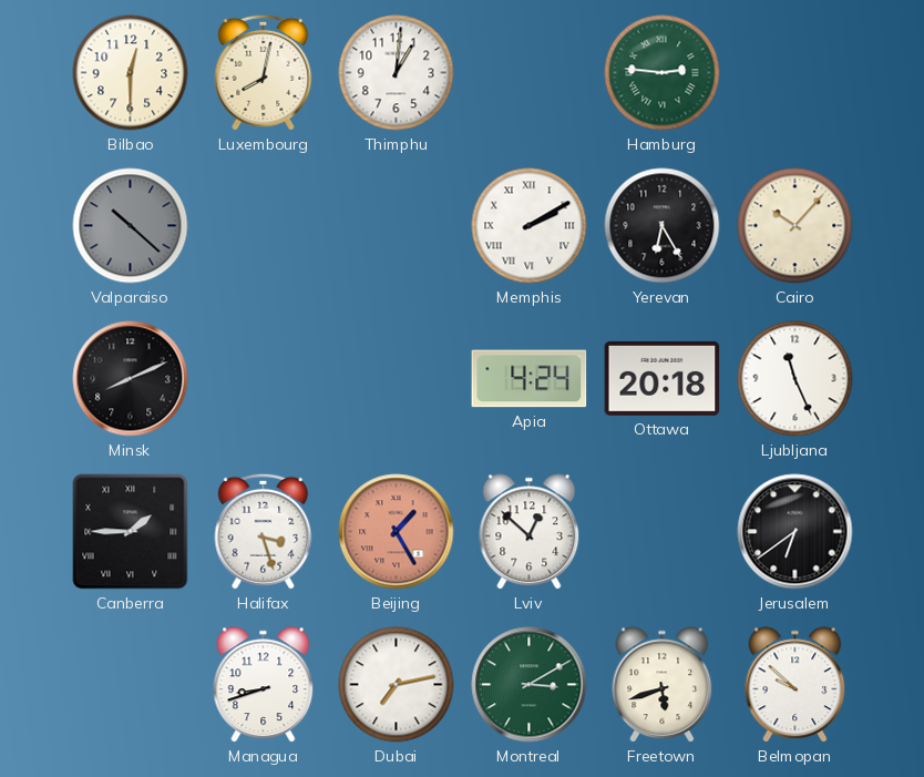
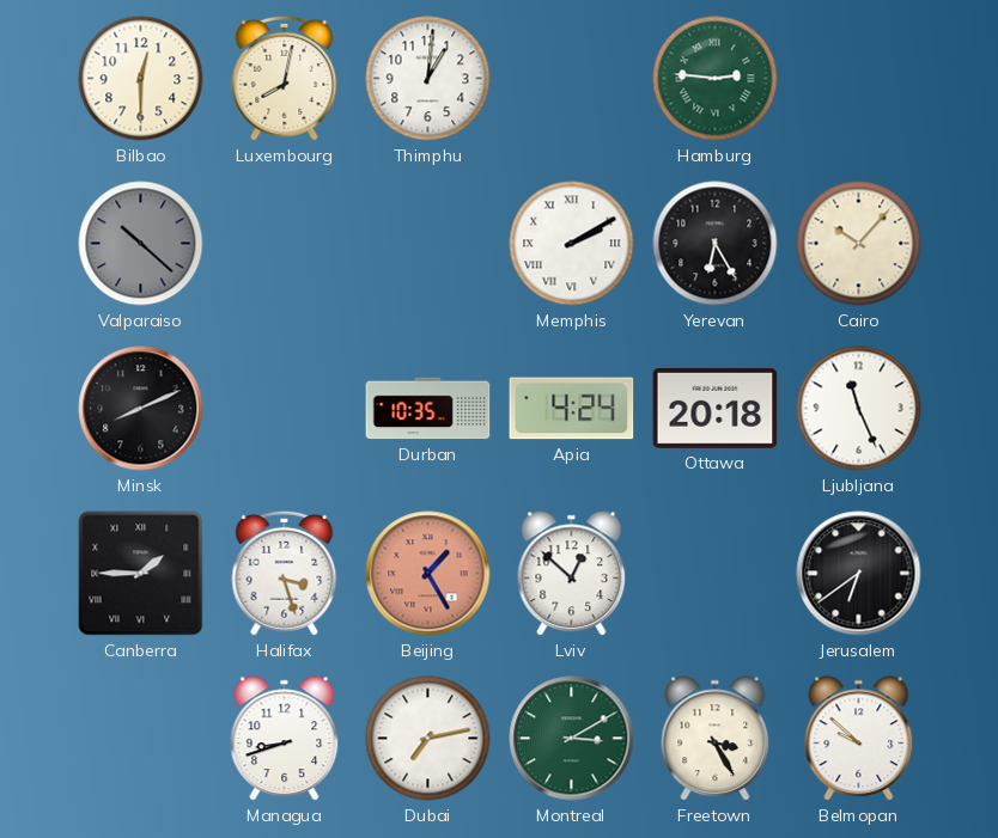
Durban: none -> 10:35
Freetown: 5:42 -> 3:25
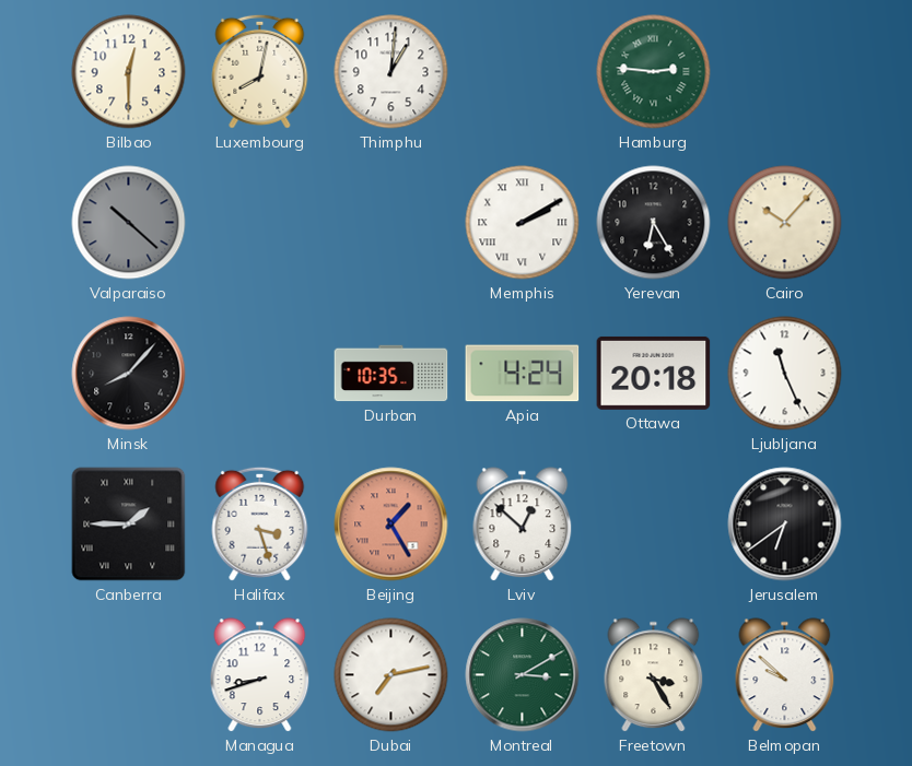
Minsk: 8:11 -> 8:07
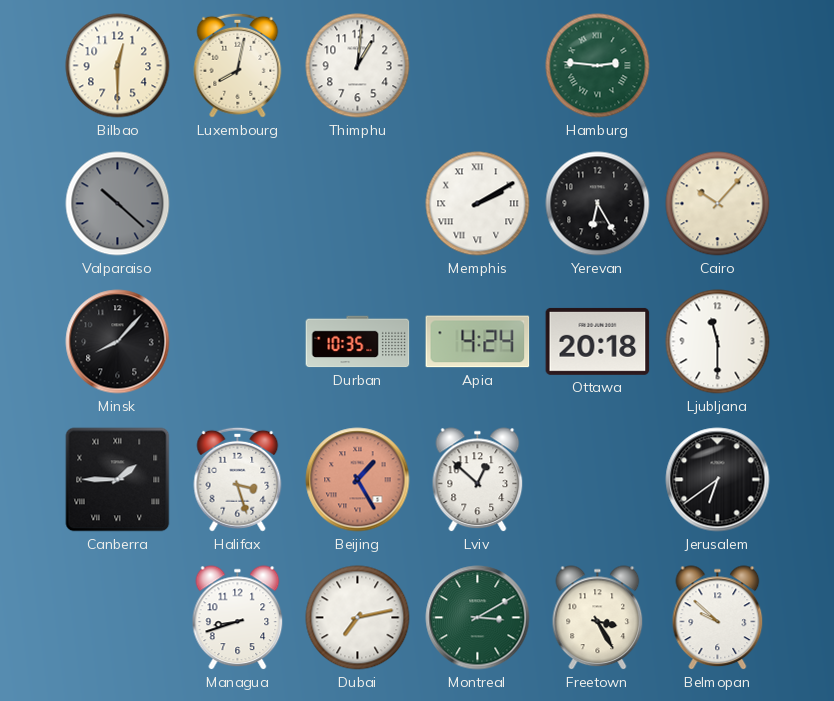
Ljubljana: 11:26 -> 11:30
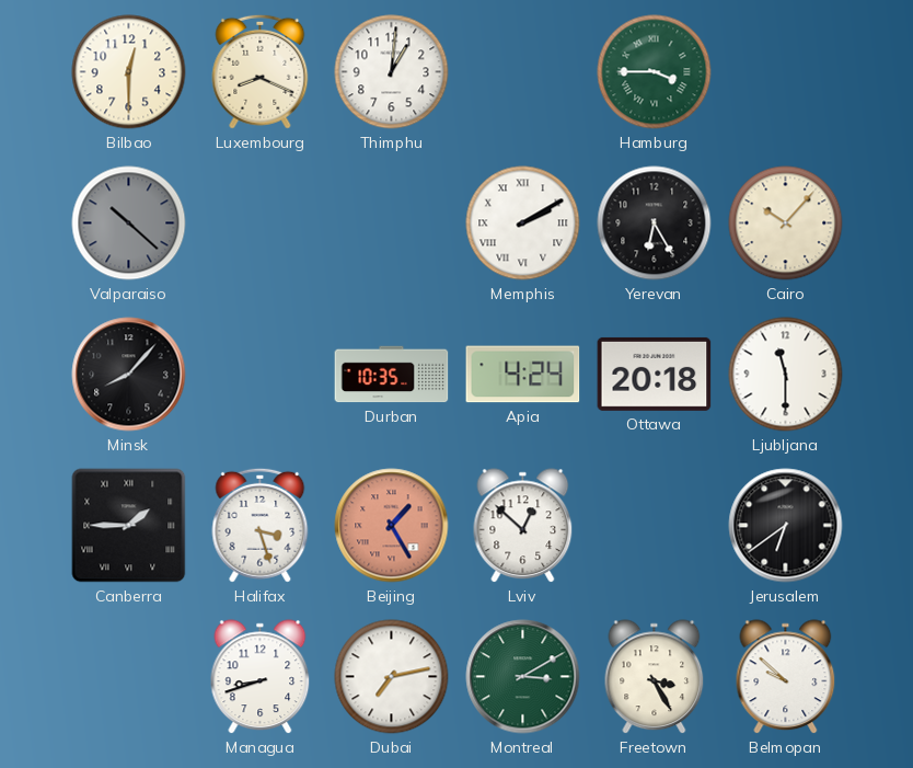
Luxembourg: 8:02 -> 8:19
Hamburg: 2:46 -> 3:45
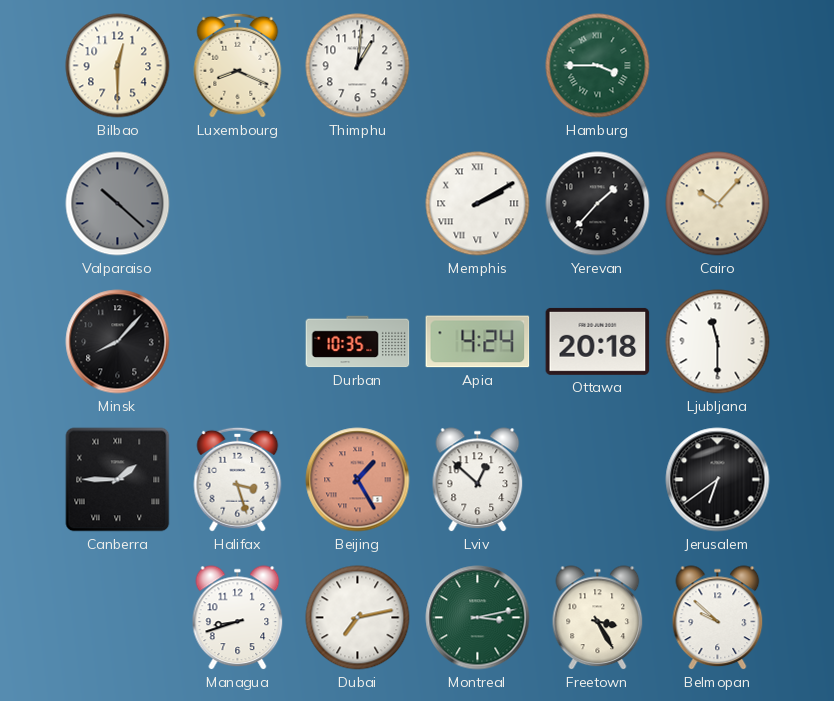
Yerevan: 6:25 -> 1:37
Montreal: 3:10 -> 3:13
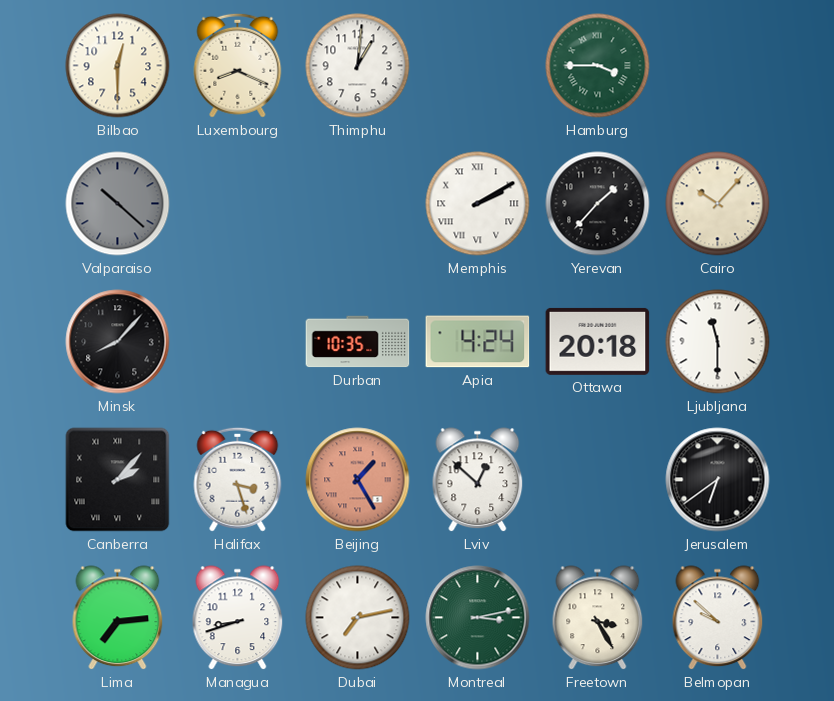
Canberra: 1:45 -> 2:07
Lima: none -> 7:14
